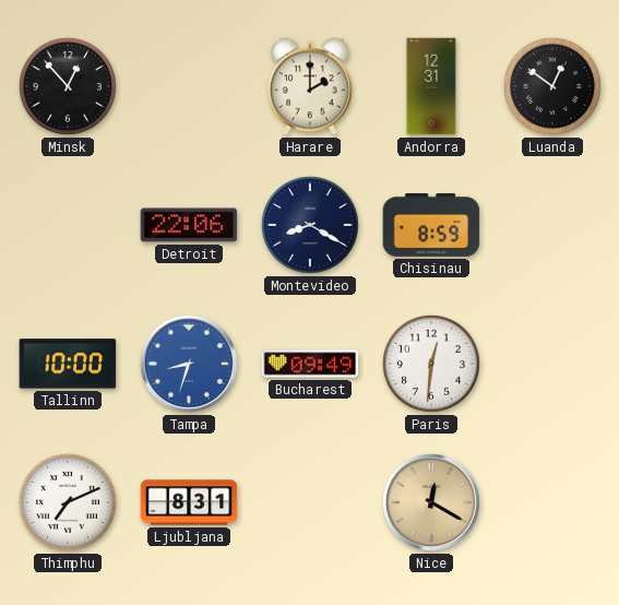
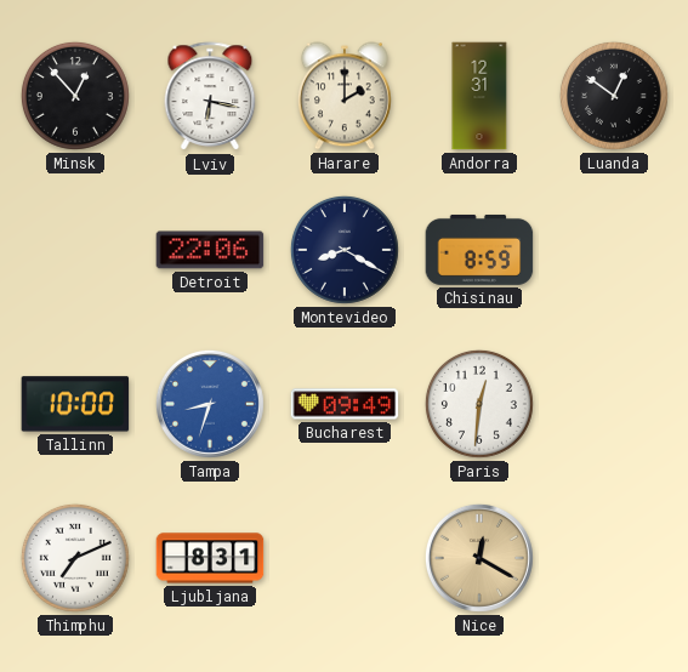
Lviv: none -> 6:17
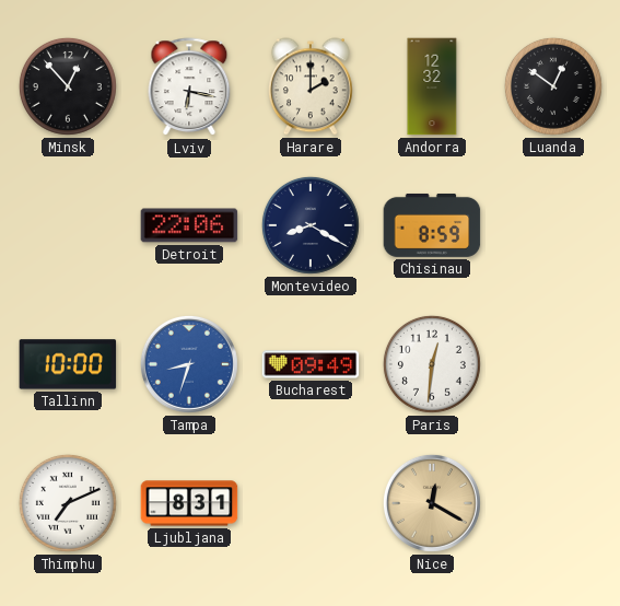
Andorra: 12:31 -> 12:32
